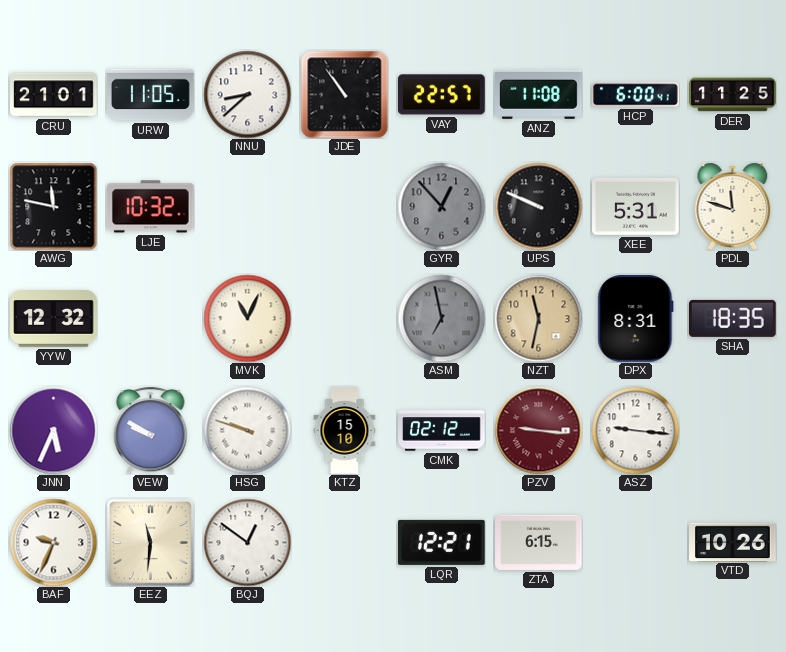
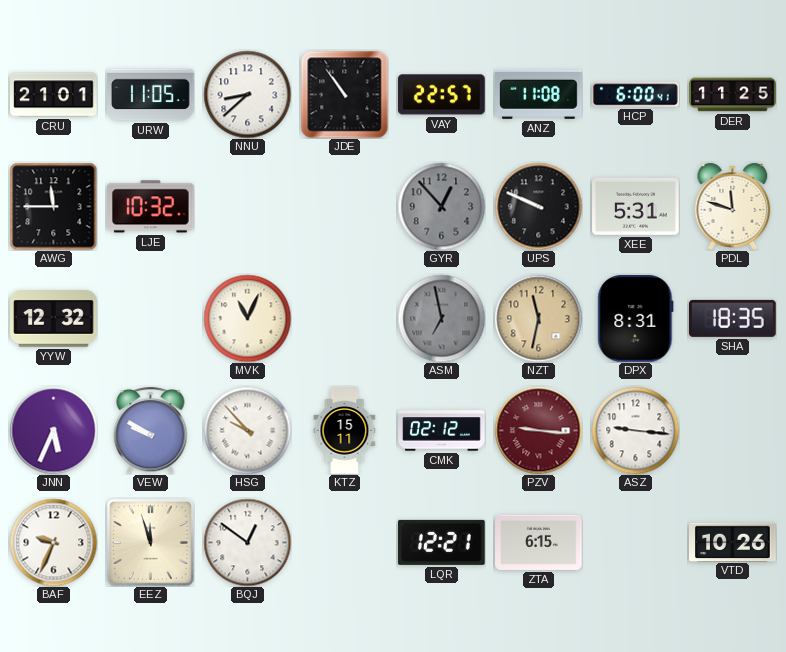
AWG: 11:47 -> 11:45
HSG: 9:48 -> 9:53
KTZ: 15:10 -> 15:11
EEZ: 11:31 -> 11:57
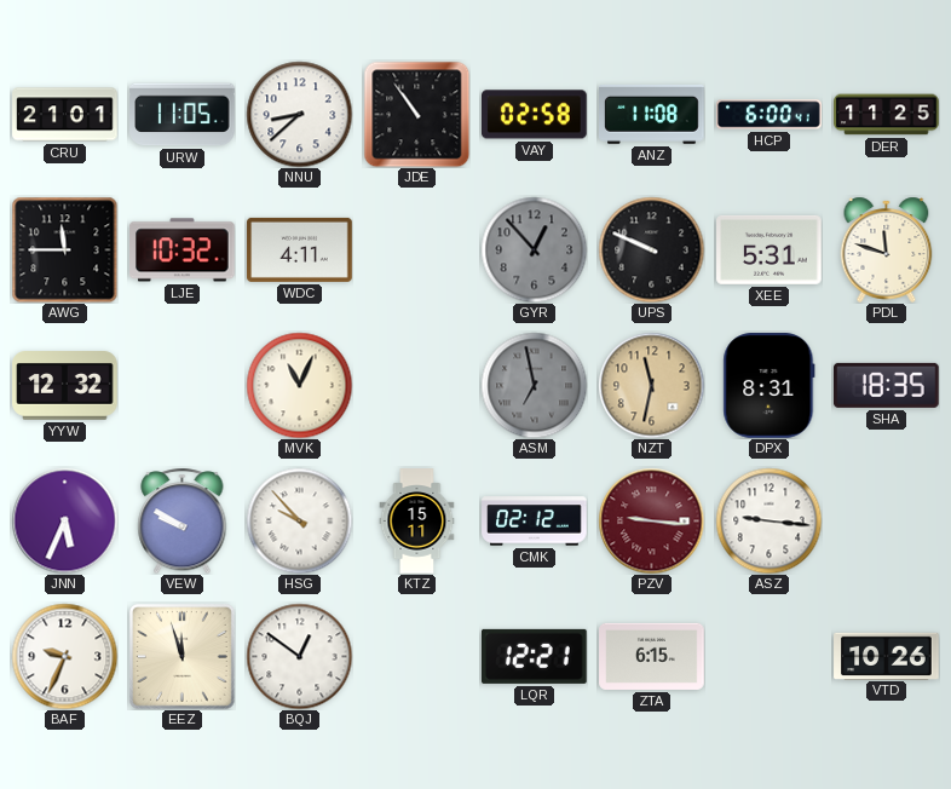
VAY: 22:57 -> 02:58
WDC: none -> 4:11
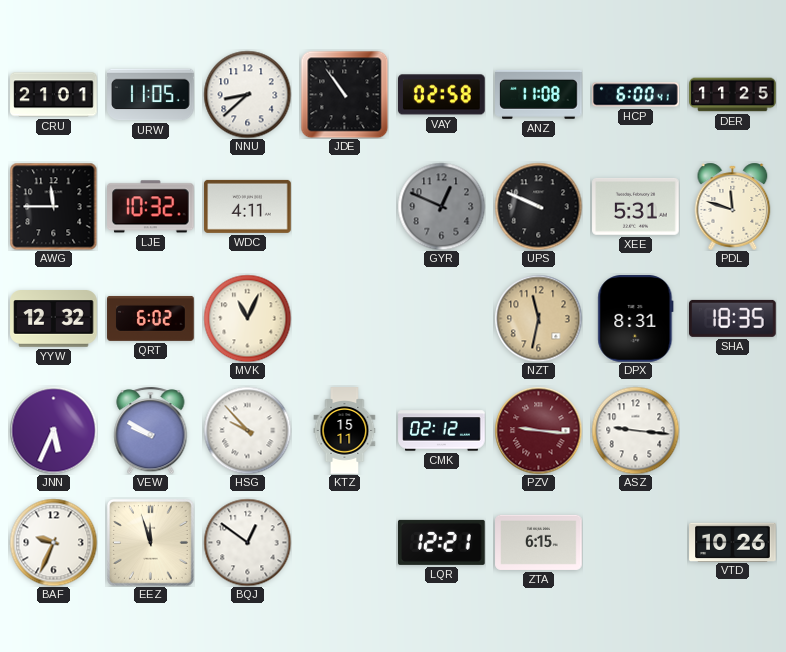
GYR: 12:53 -> 12:49
QRT: none -> 6:02
ASM: 6:58 -> none
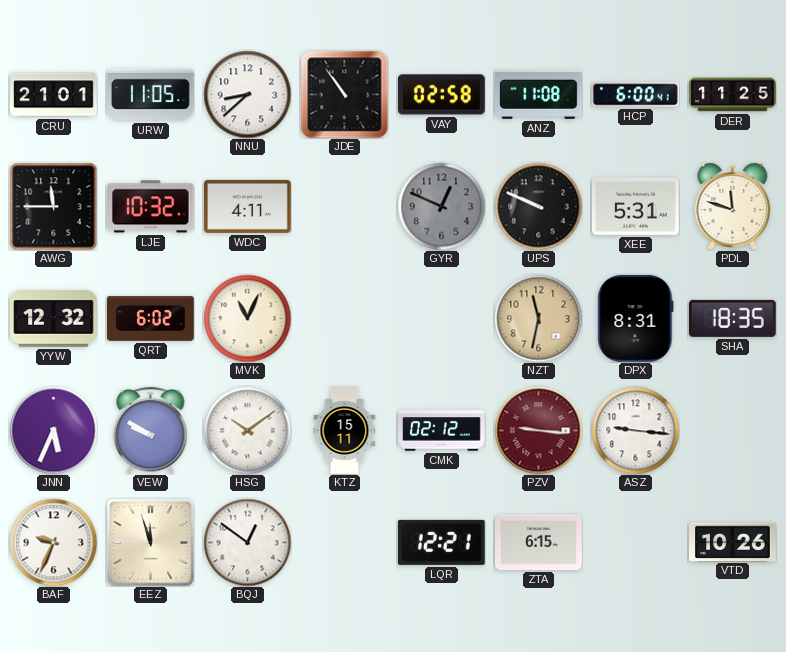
HSG: 9:53 -> 10:09
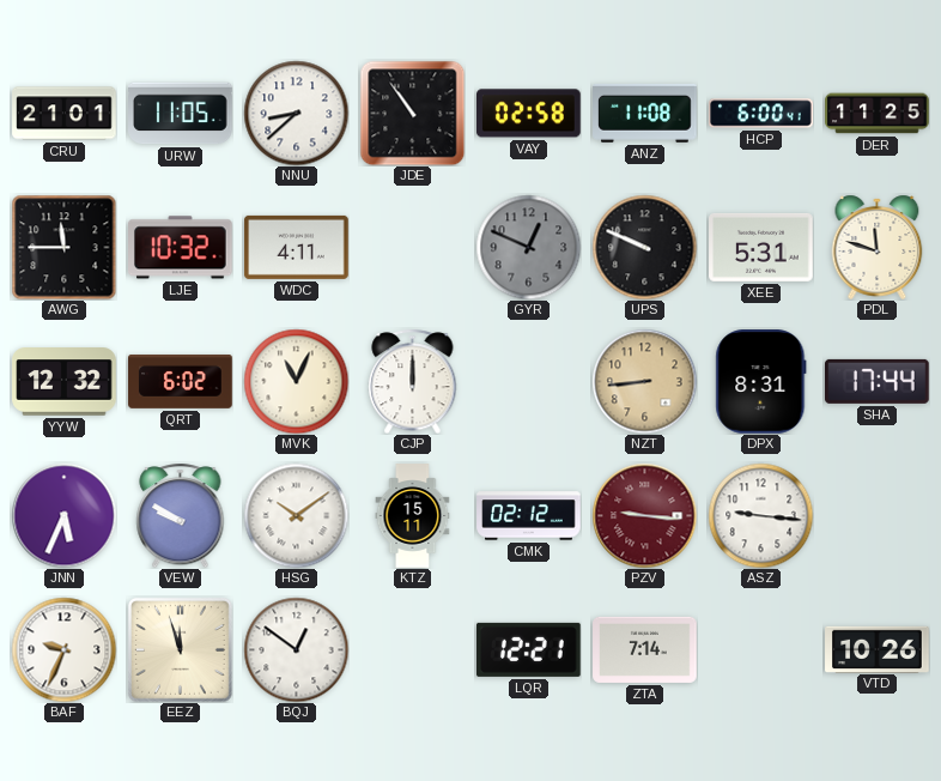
CJP: none -> 12:00
NZT: 11:32 -> 8:44
SHA: 18:35 -> 17:44
ZTA: 6:15 -> 7:14
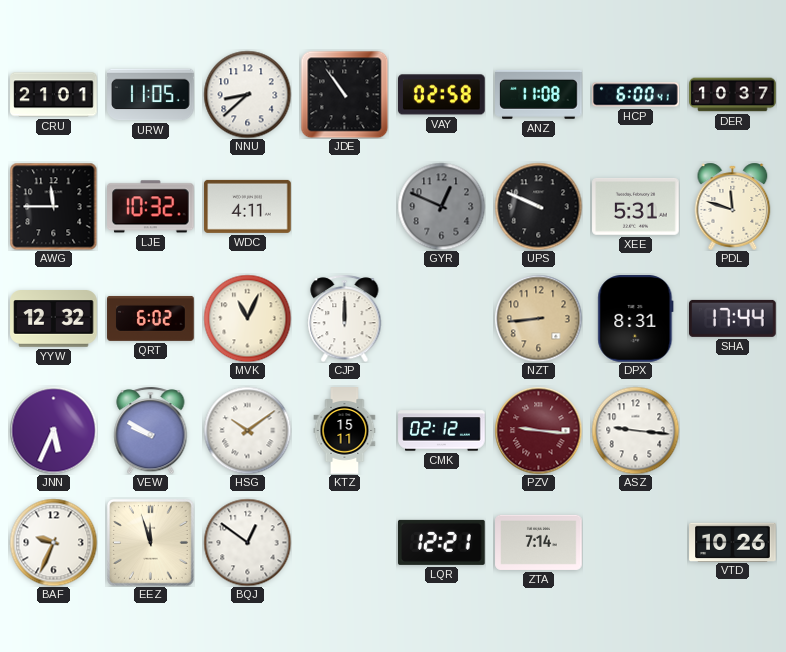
DER: 11:25 -> 10:37
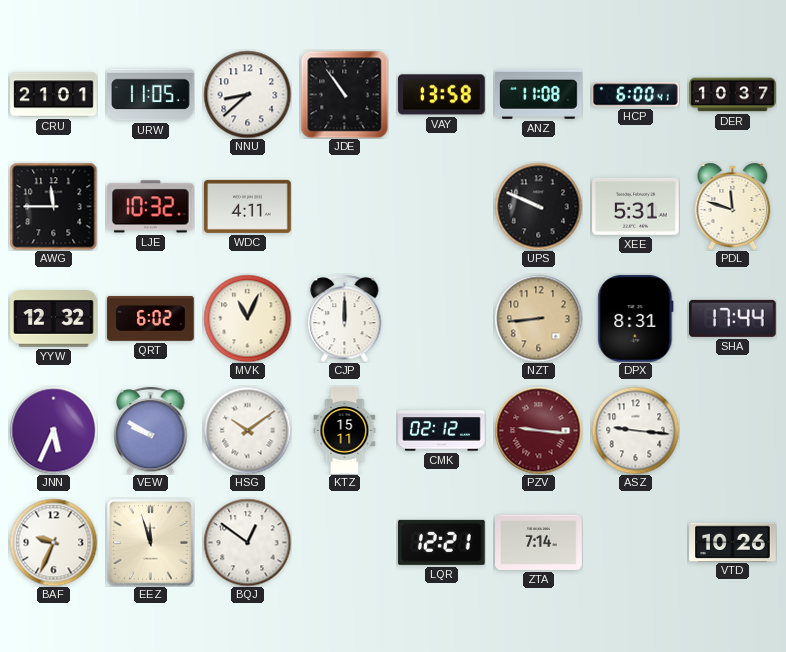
VAY: 02:58 -> 13:58
GYR: 12:49 -> none
